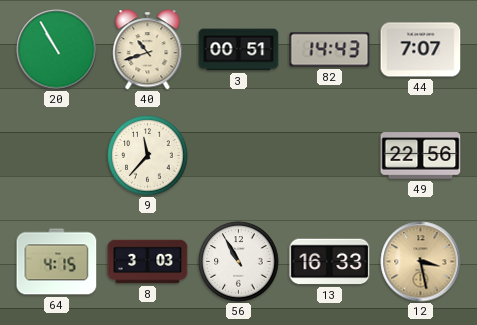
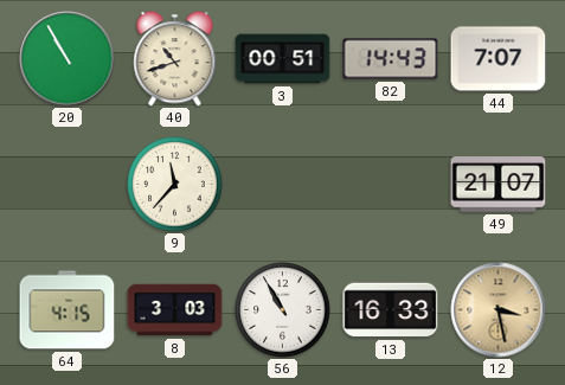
49: 22:56 -> 21:07
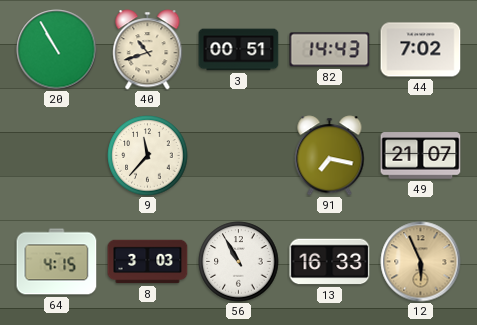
44: 7:07 -> 7:02
91: none -> 7:17
12: 3:28 -> 5:56
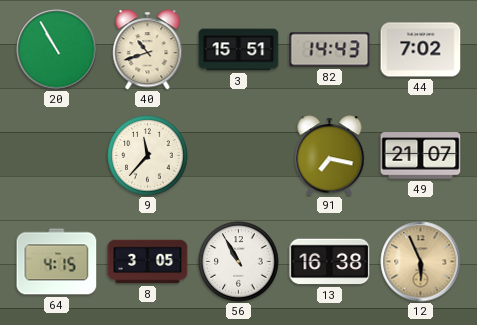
3: 00:51 -> 15:51
8: 3:03 -> 3:05
13: 16:33 -> 16:38
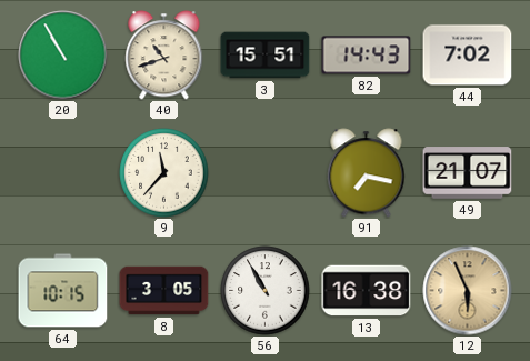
64: 4:15 -> 10:15
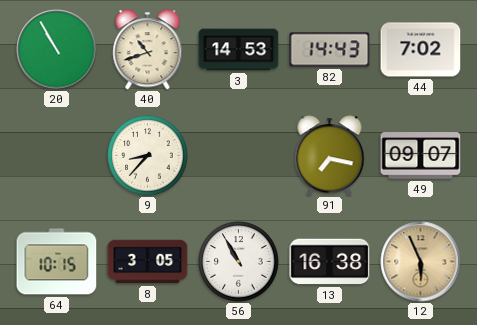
3: 15:51 -> 14:53
9: 11:37 -> 8:37
49: 21:07 -> 09:07
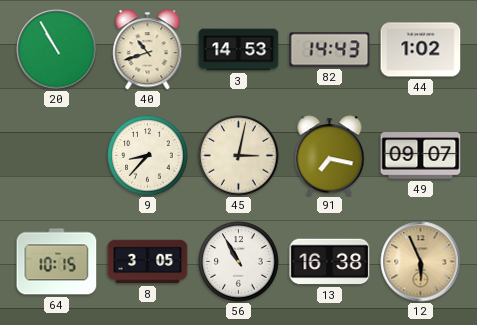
44: 7:02 -> 1:02
45: none -> 3:02
